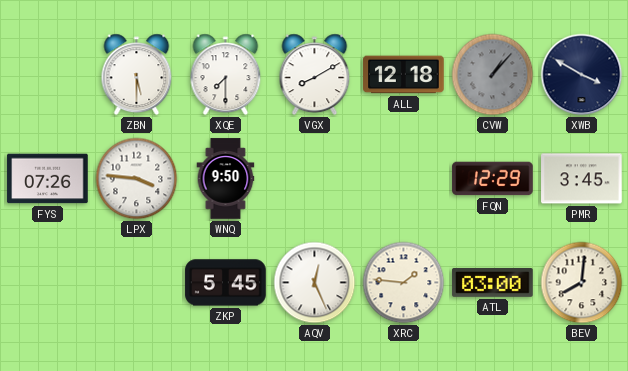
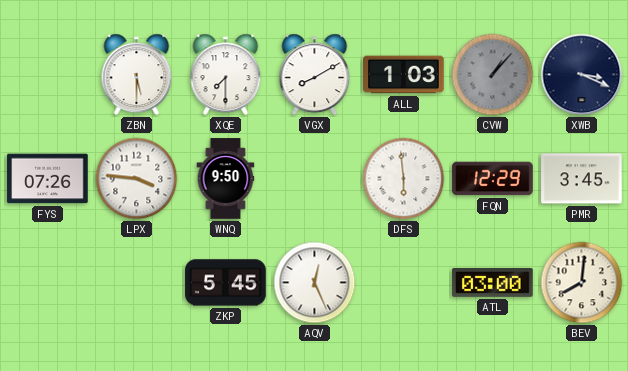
ALL: 12:18 -> 1:03
XWB: 3:50 -> 3:19
DFS: none -> 5:59
XRC: 1:46 -> none
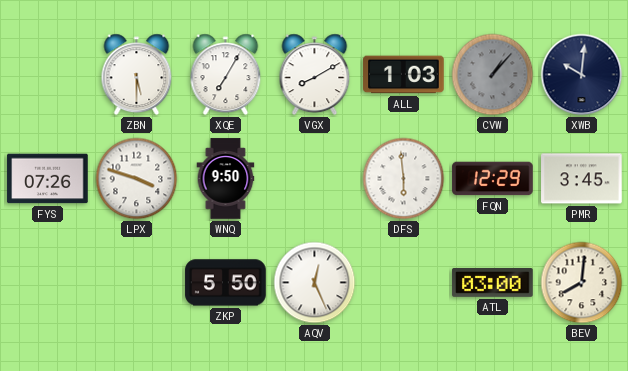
XQE: 7:30 -> 7:05
XWB: 3:19 -> 10:01
LPX: 3:46 -> 3:48
ZKP: 5:45 -> 5:50
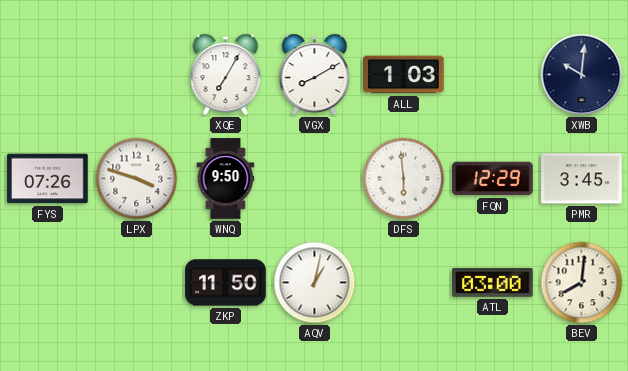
ZBN: 5:30 -> none
CVW: 1:07 -> none
ZKP: 5:50 -> 11:50
AQV: 12:26 -> 1:02
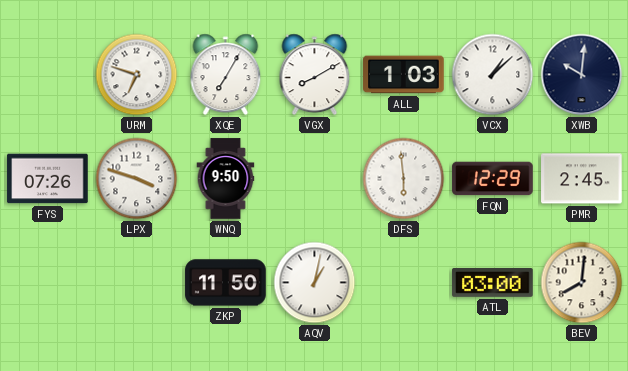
URM: none -> 6:48
VCX: none -> 1:08
PMR: 3:45 -> 2:45
